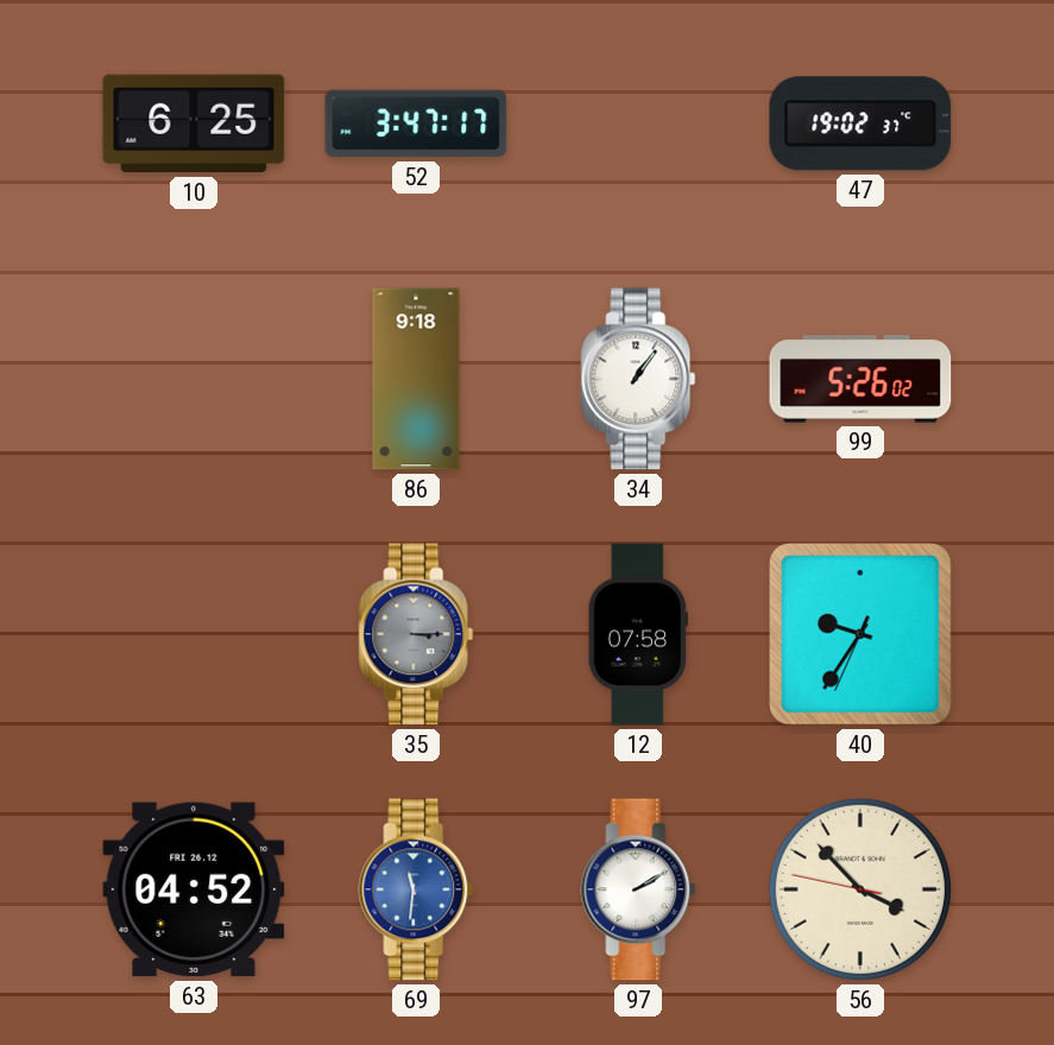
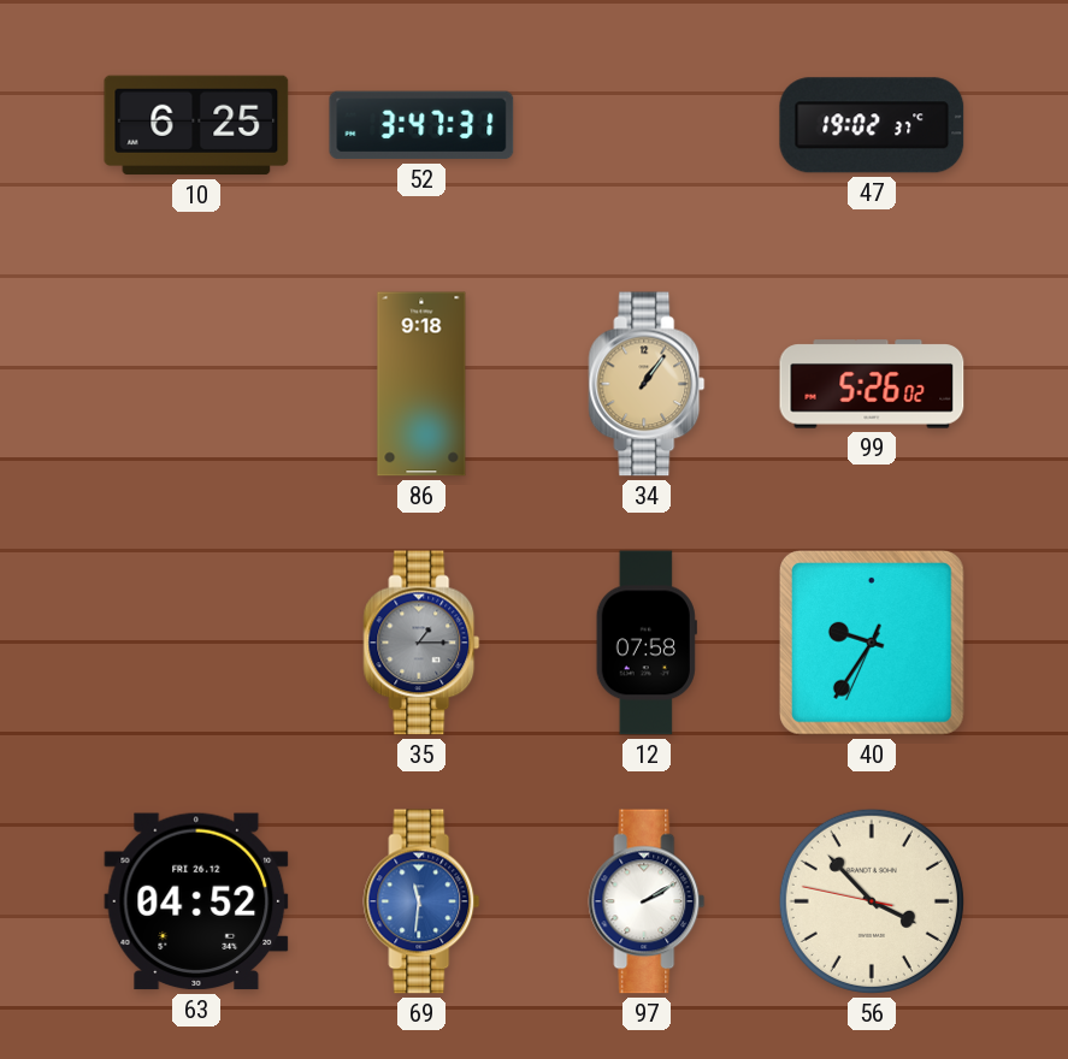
52: 3:47:17 -> 3:47:31
34 dial: white -> champagne
35: 3:15 -> 1:15
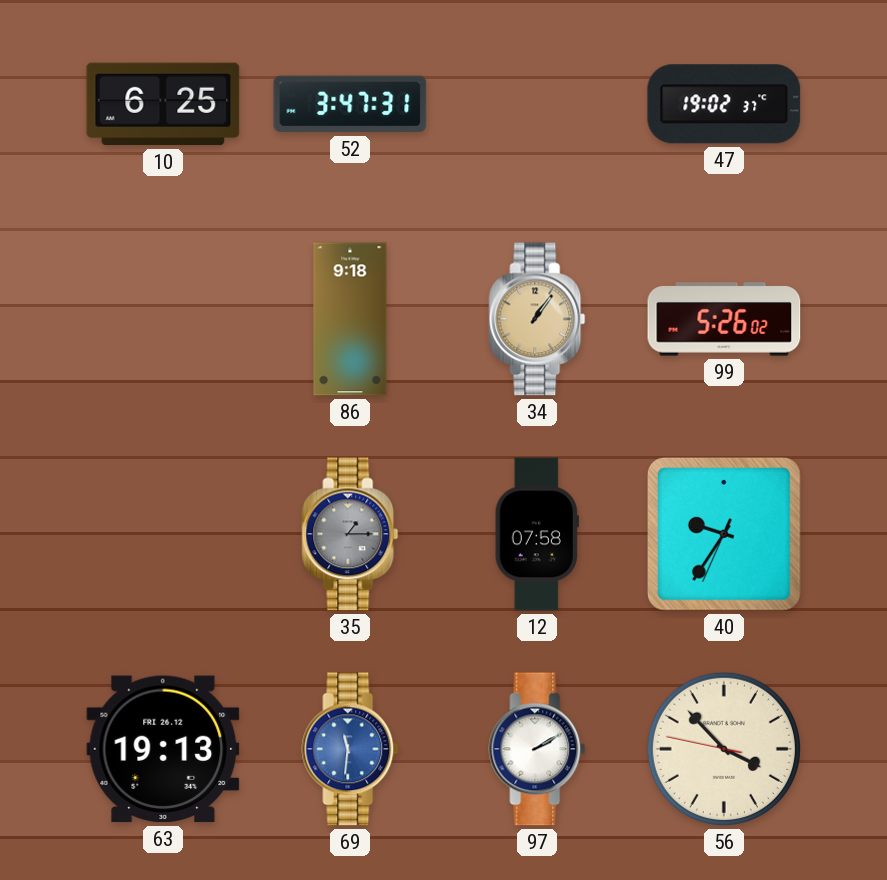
63: 04:52 -> 19:13
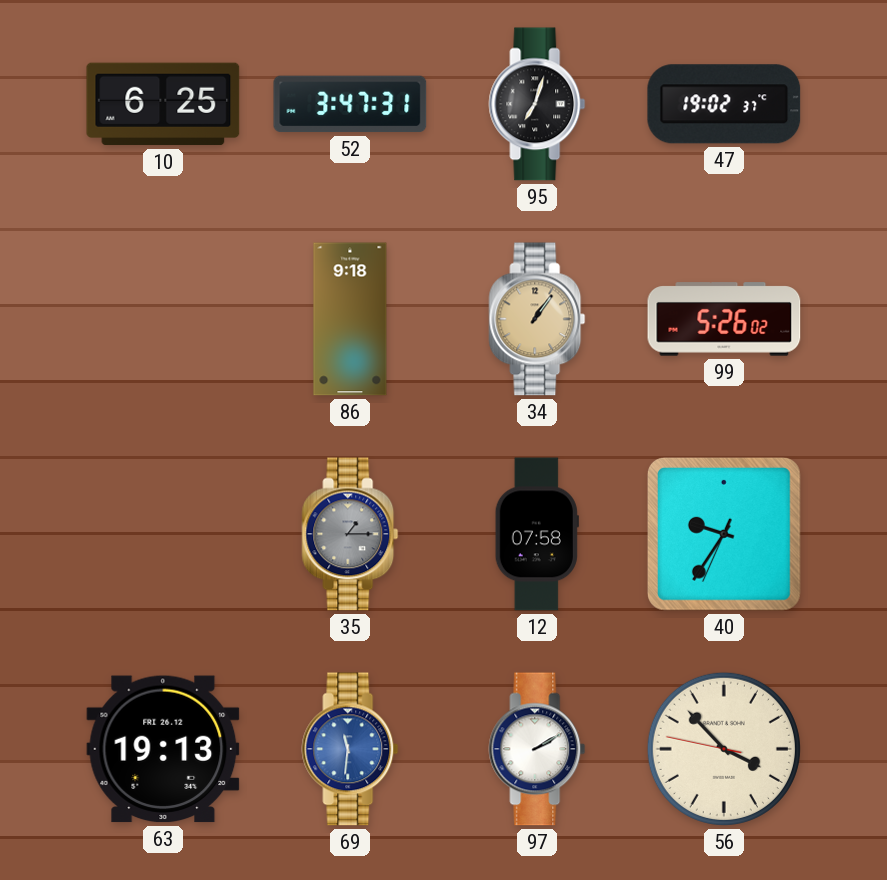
95: none -> 7:03
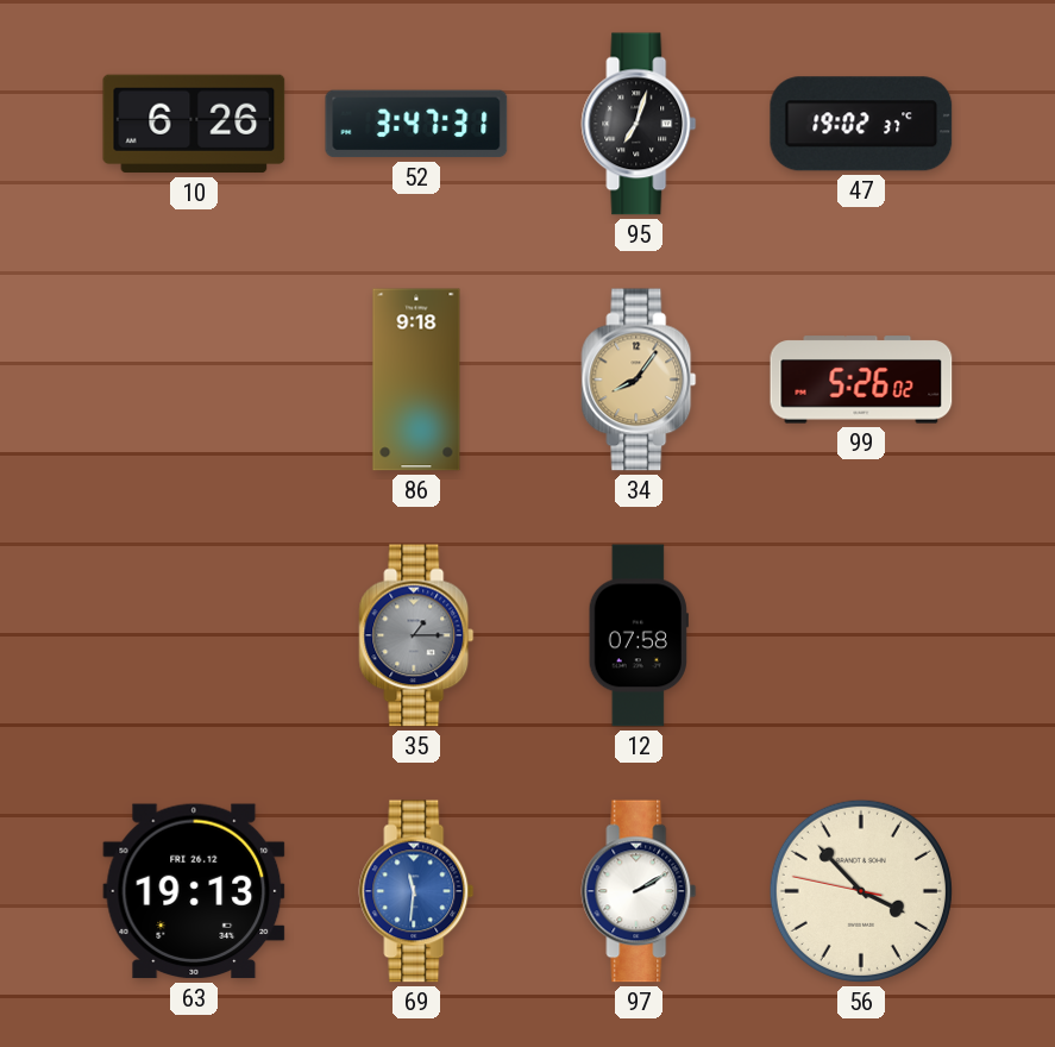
10: 6:25 -> 6:26
34: 1:06 -> 8:06
40: 9:35 -> none
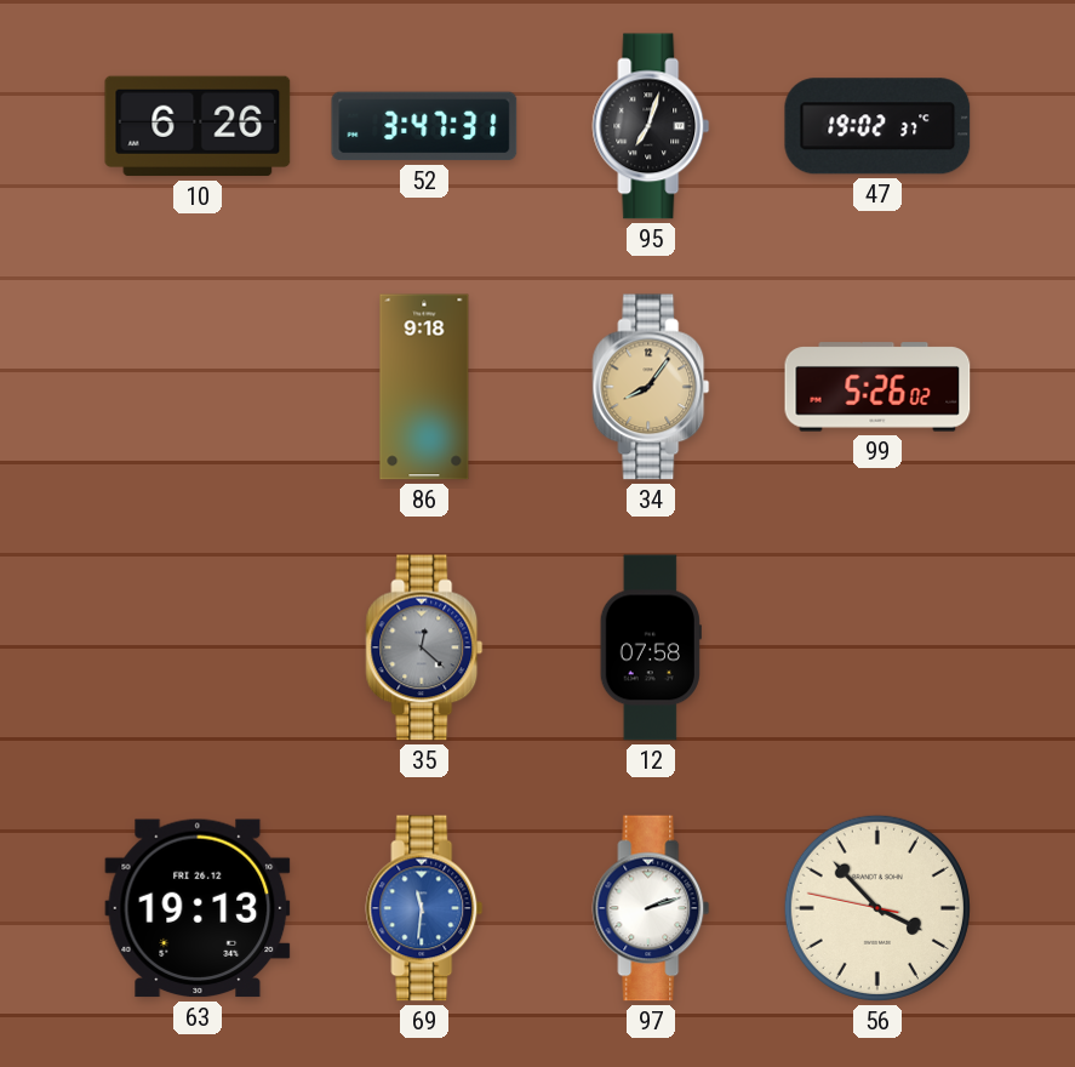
35: 1:15 -> 12:22
97: 2:10 -> 2:12
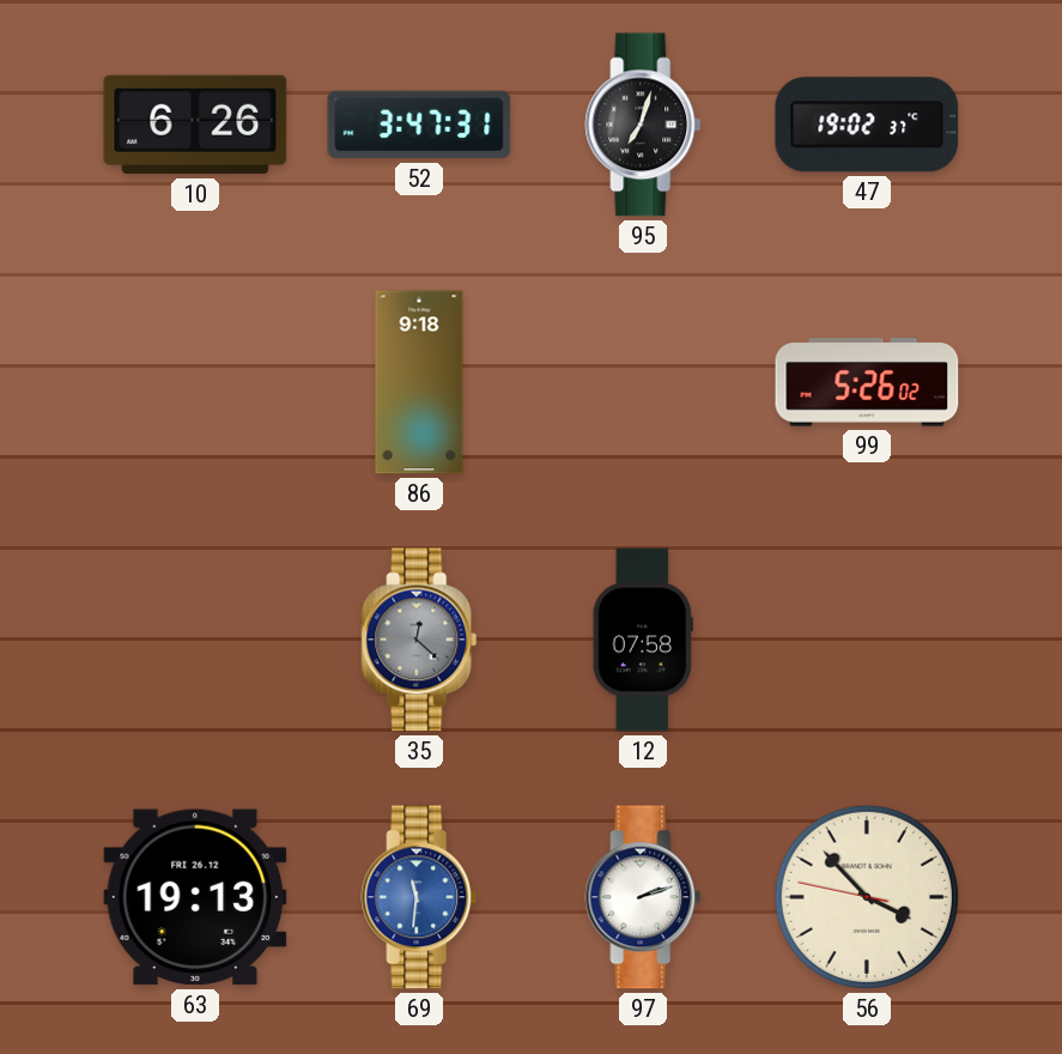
34: 8:06 -> none
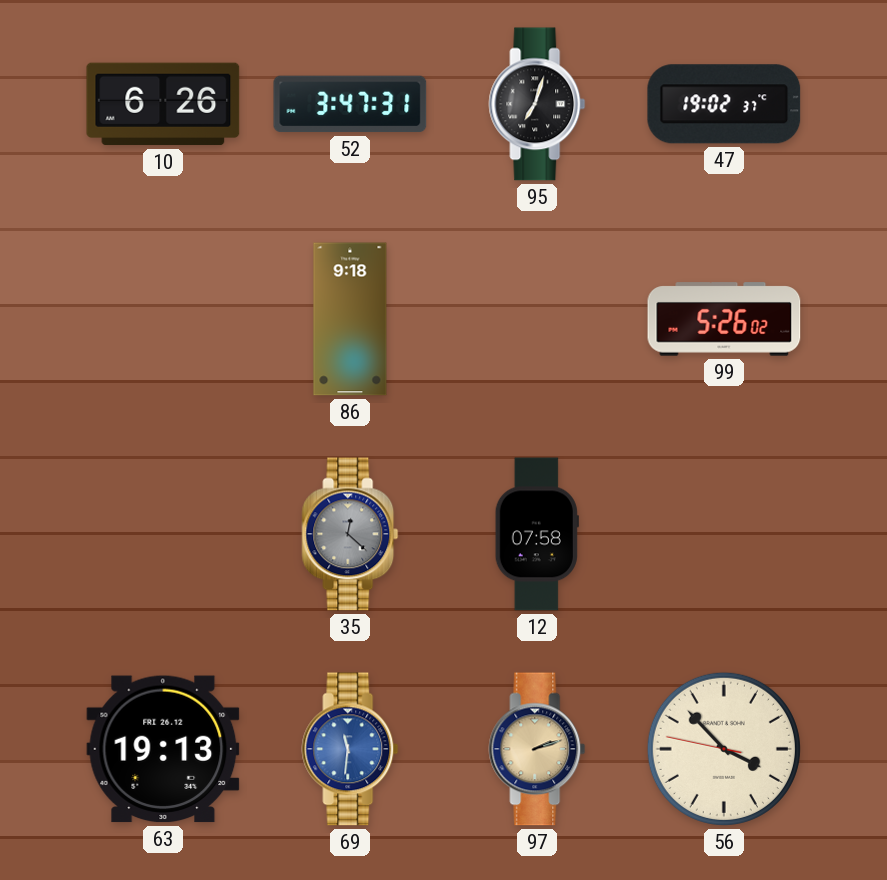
97 dial: white -> champagne
